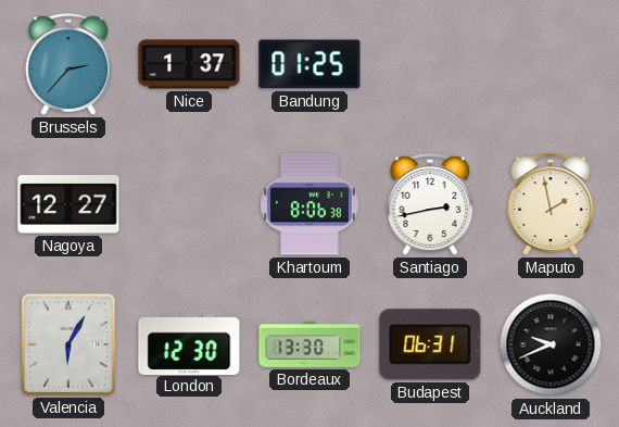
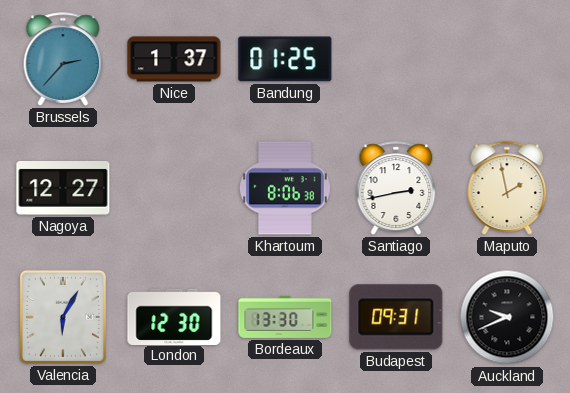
Budapest: 06:31 -> 09:31
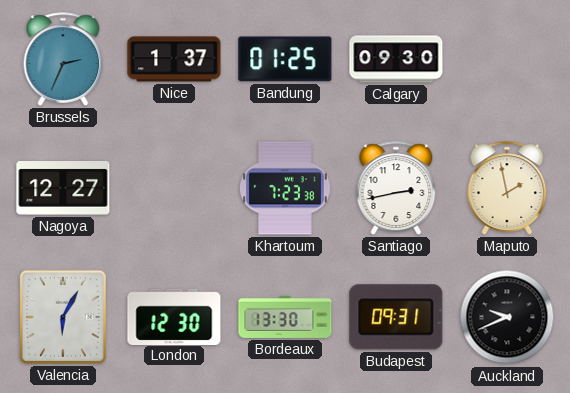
Brussels: 2:37 -> 2:34
Calgary: none -> 09:30
Khartoum: 8:06 -> 7:23
